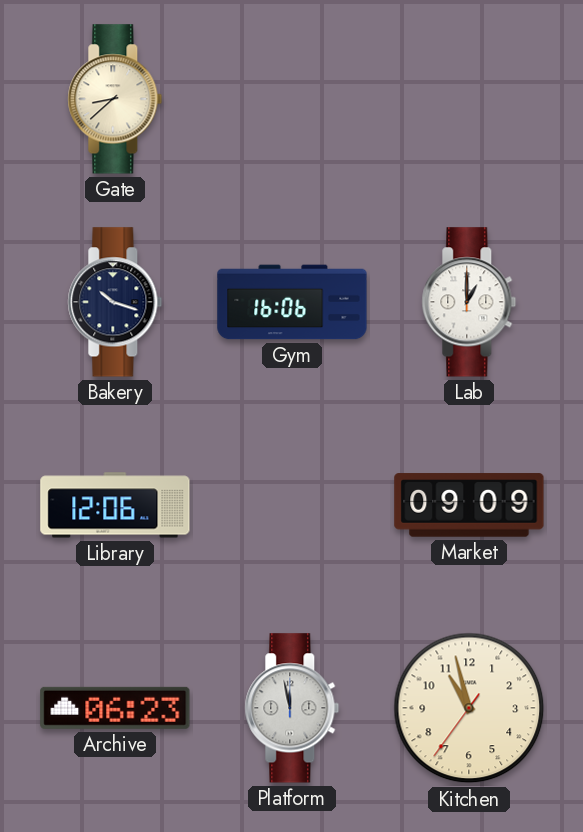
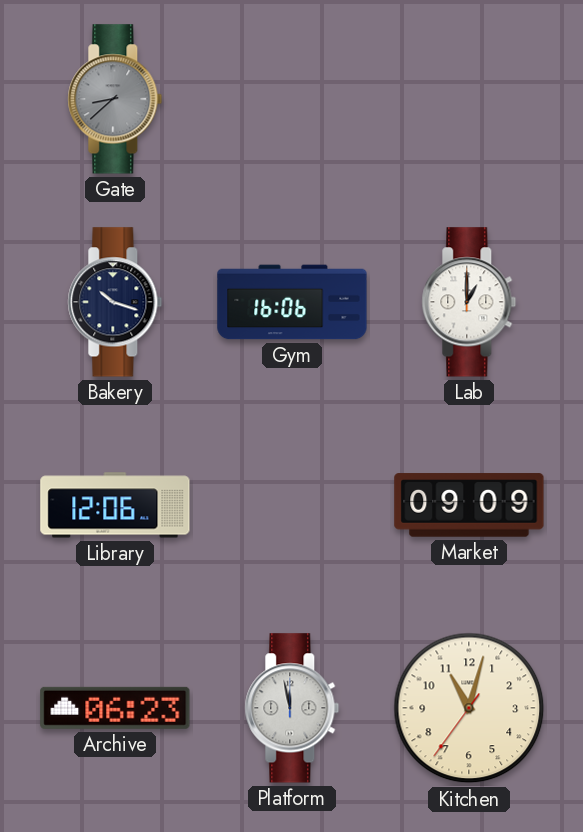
Gate dial: cream -> grey
Kitchen: 10:57 -> 11:02
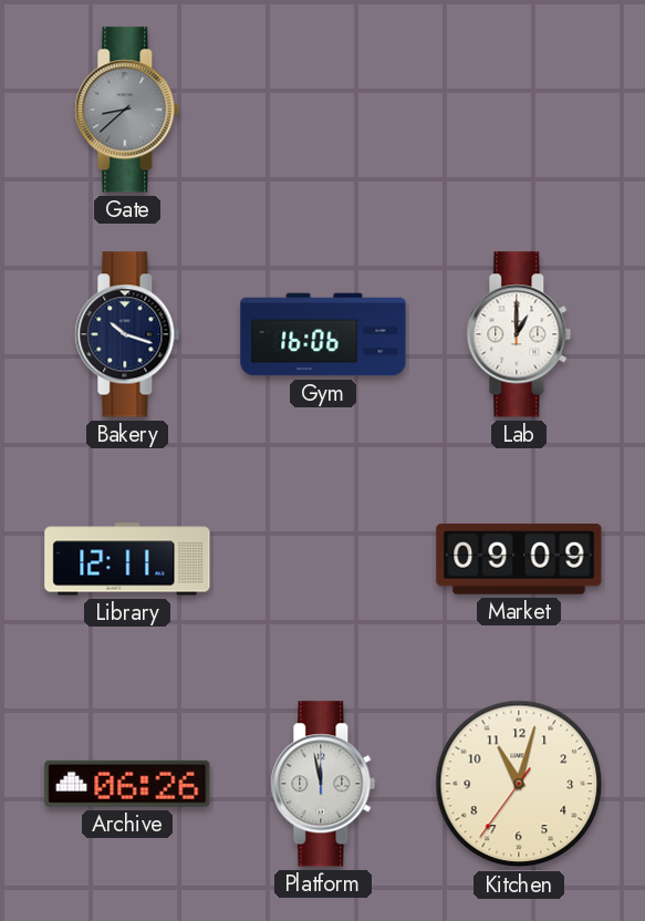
Library: 12:06 -> 12:11
Archive: 06:23 -> 06:26
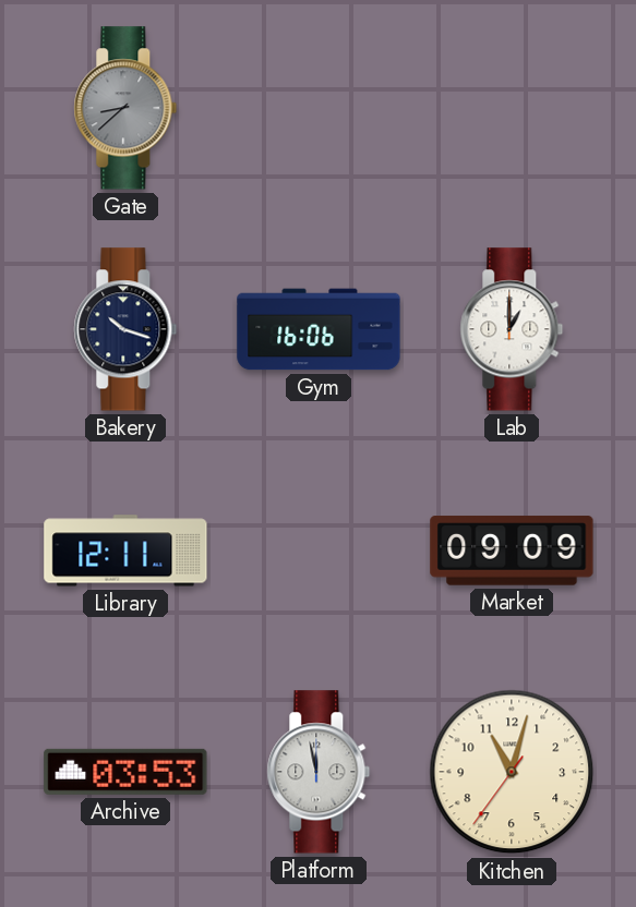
Archive: 06:26 -> 03:53
